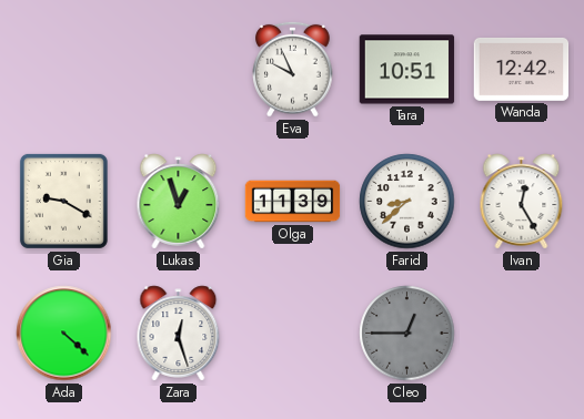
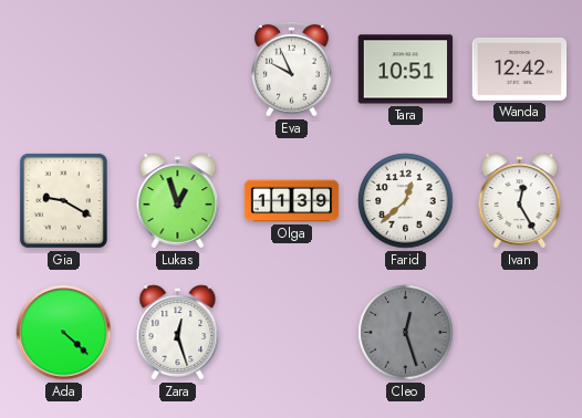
Farid: 8:38 -> 12:38
Cleo: 12:45 -> 12:27
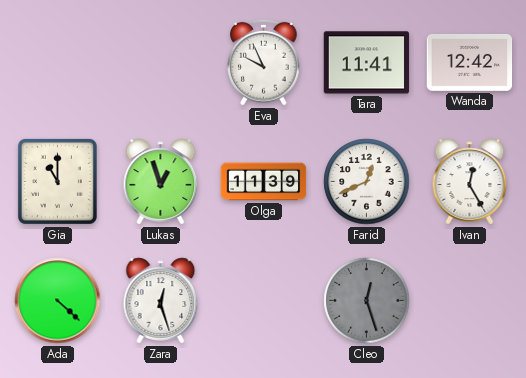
Tara: 10:51 -> 11:41
Gia: 9:20 -> 11:00
Farid: 12:38 -> 12:41
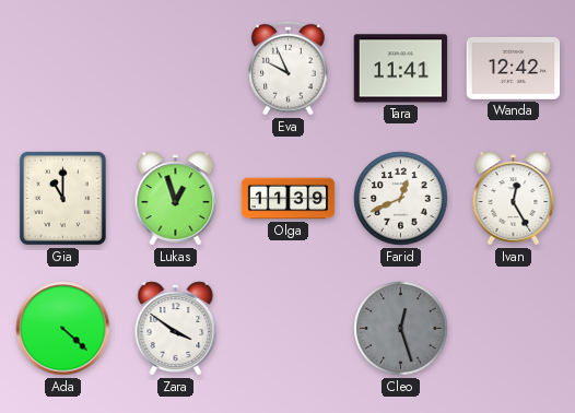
Zara: 12:27 -> 3:51
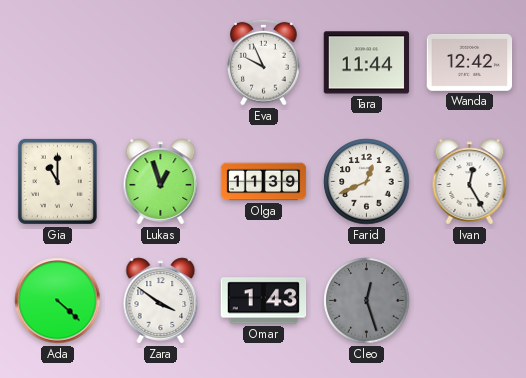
Tara: 11:41 -> 11:44
Omar: none -> 1:43
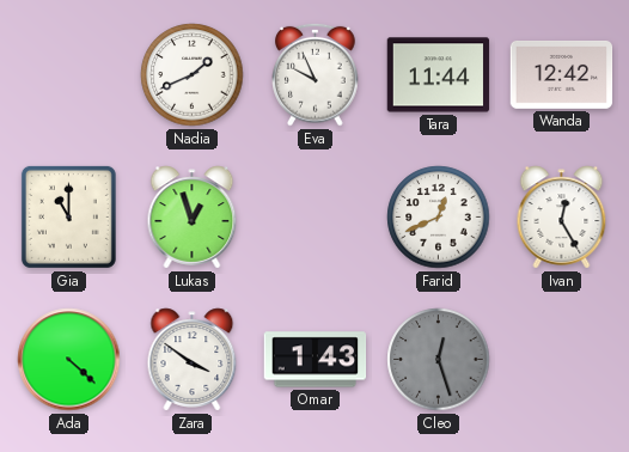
Nadia: none -> 1:41
Olga: 11:39 -> none
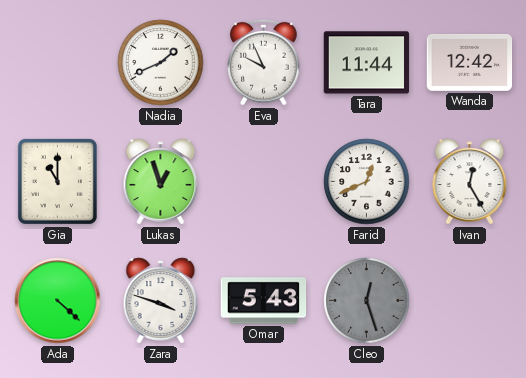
Zara: 3:51 -> 3:48
Omar: 1:43 -> 5:43
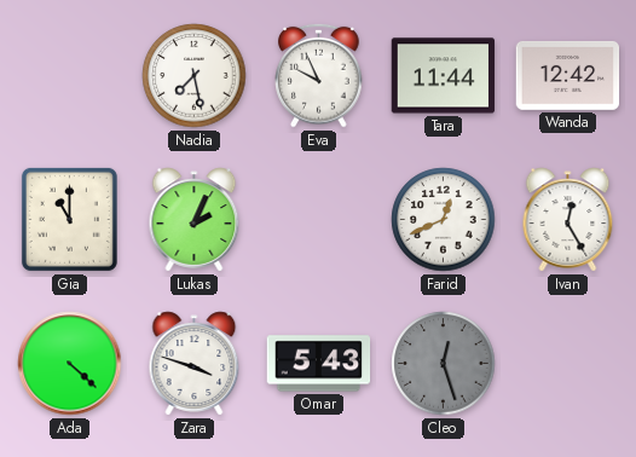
Nadia: 1:41 -> 7:28
Lukas: 12:57 -> 2:04
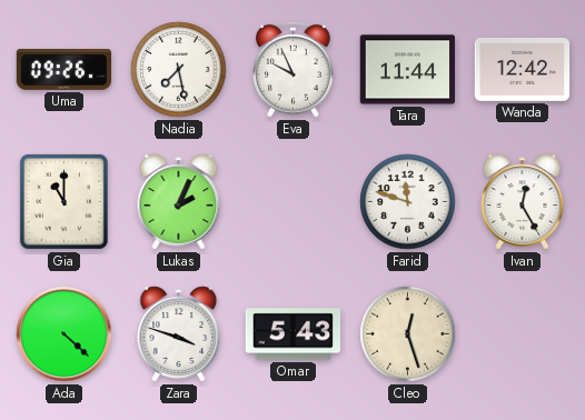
Uma: none -> 09:26
Farid: 12:41 -> 11:48
Cleo dial: grey -> cream
